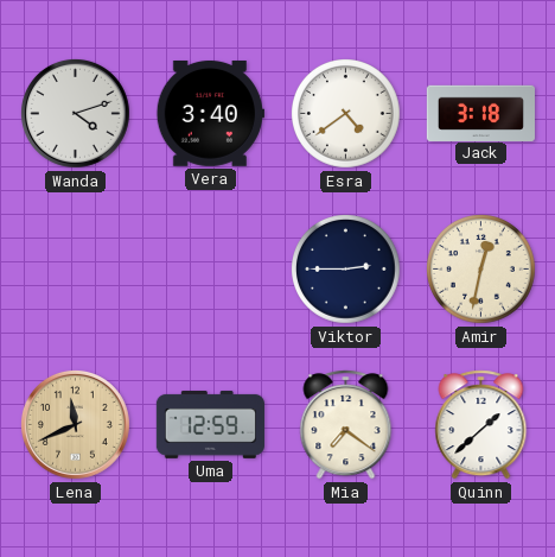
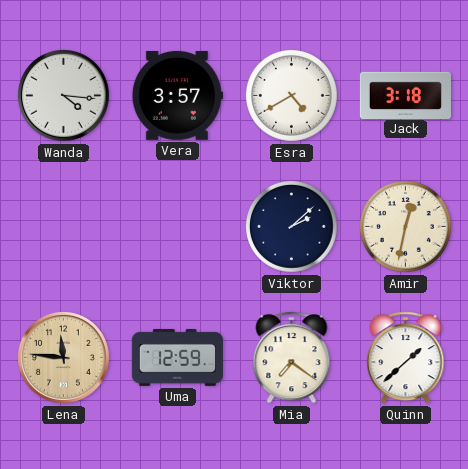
Wanda: 4:12 -> 4:16
Vera: 3:40 -> 3:57
Esra: 4:39 -> 4:40
Viktor: 2:45 -> 2:08
Lena: 11:41 -> 11:46
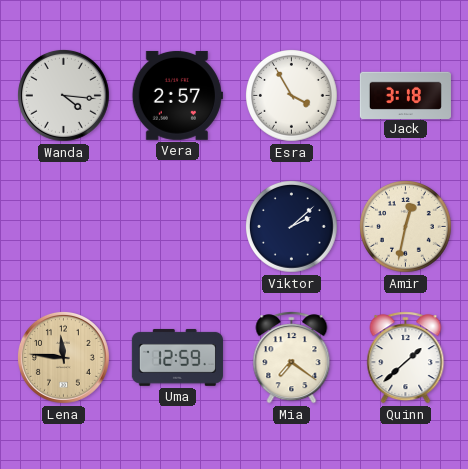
Vera: 3:57 -> 2:57
Esra: 4:40 -> 3:55
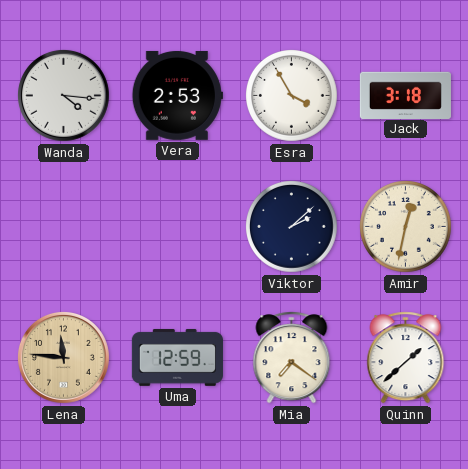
Vera: 2:57 -> 2:53
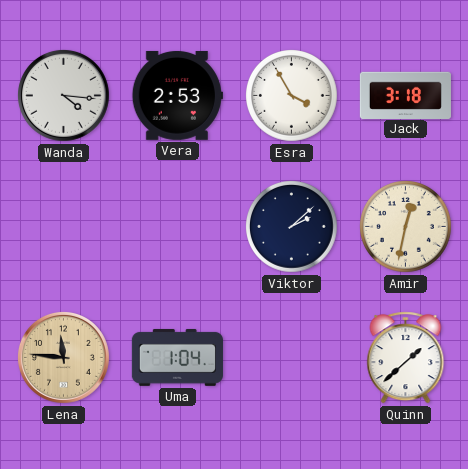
Uma: 12:59 -> 1:04
Mia: 7:21 -> none
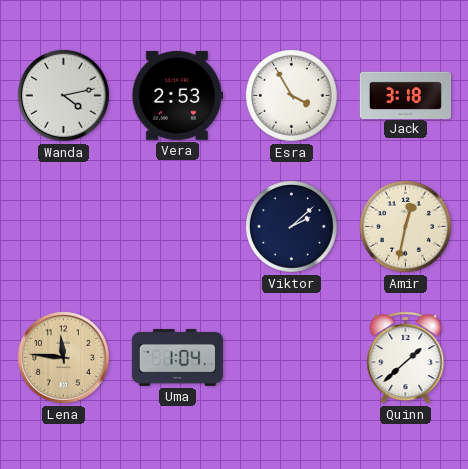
Wanda: 4:16 -> 4:13
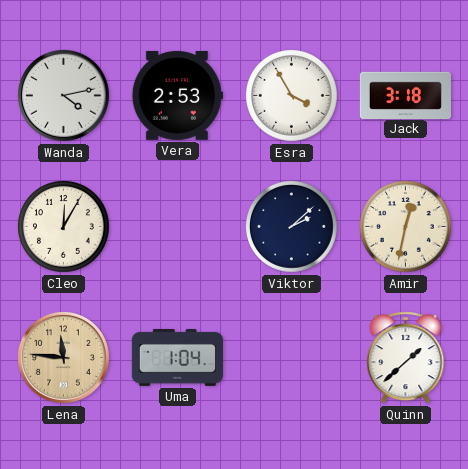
Cleo: none -> 12:05
